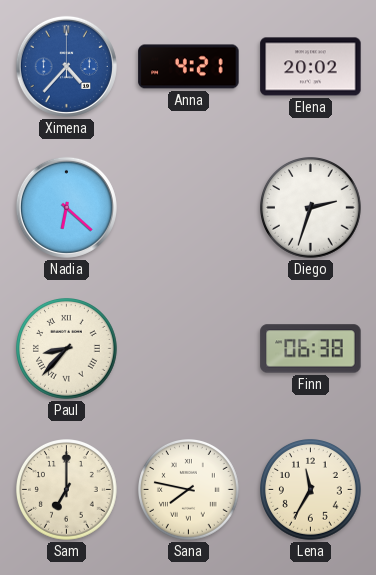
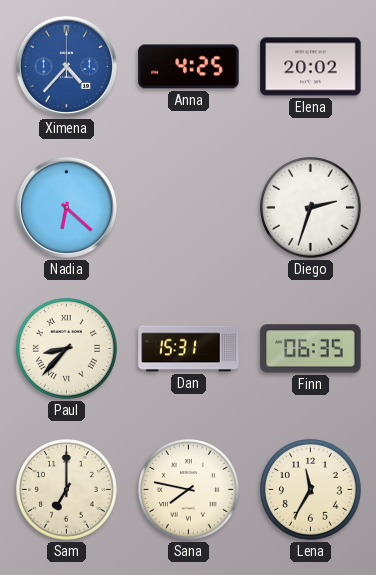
Anna: 4:21 -> 4:25
Dan: none -> 15:31
Finn: 06:38 -> 06:35
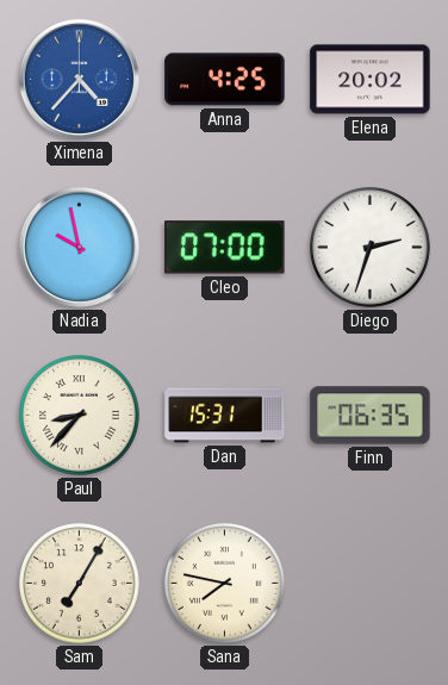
Nadia: 6:22 -> 9:58
Cleo: none -> 07:00
Sam: 7:00 -> 7:05
Lena: 11:35 -> none
